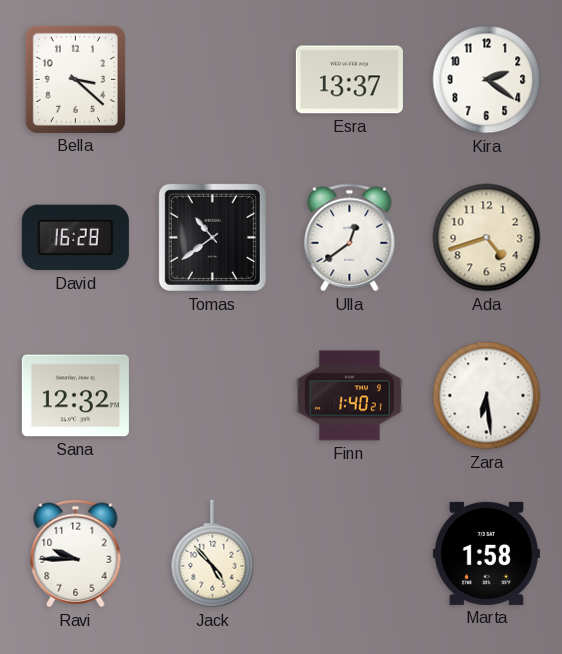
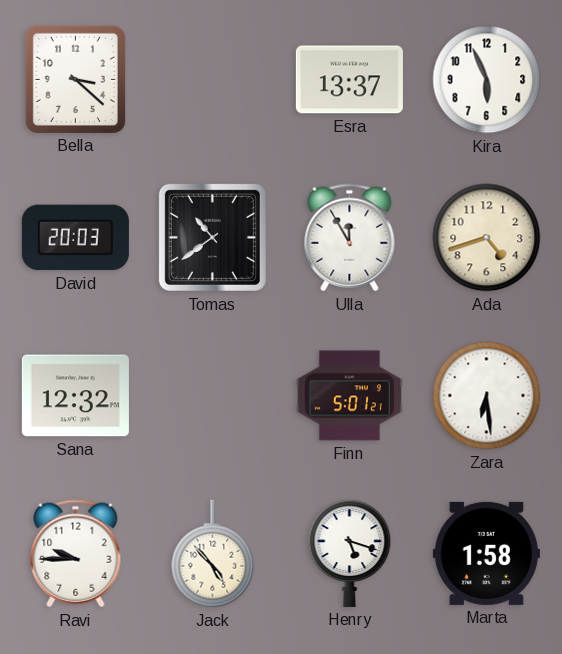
Kira: 2:21 -> 5:56
David: 16:28 -> 20:03
Ulla: 12:39 -> 11:55
Finn: 1:40 -> 5:01
Henry: none -> 5:18
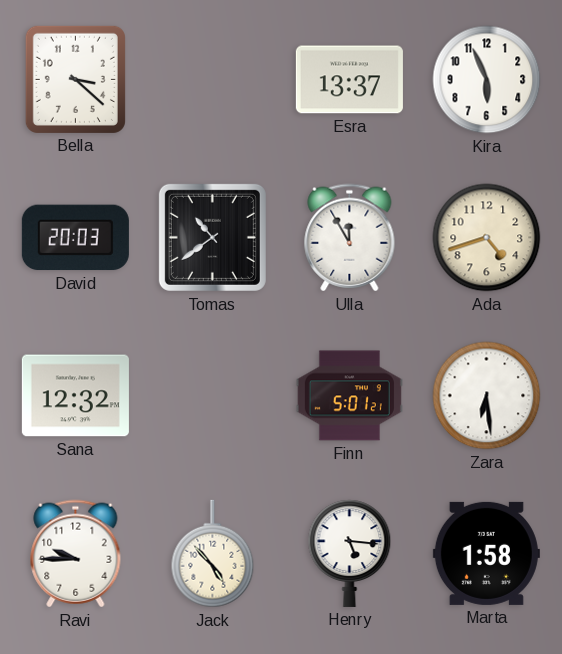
Henry: 5:18 -> 5:16
